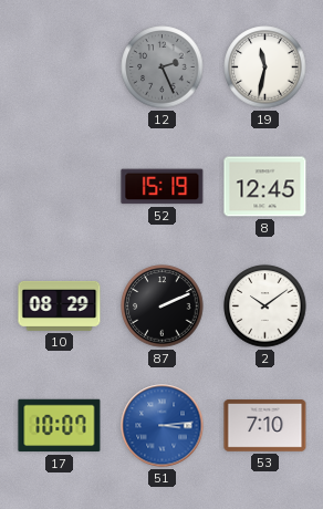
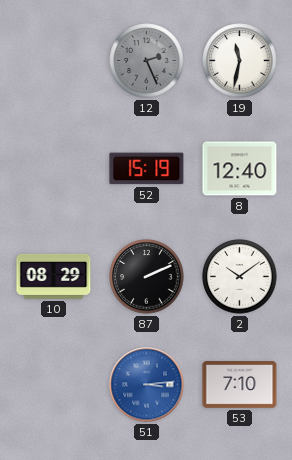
8: 12:45 -> 12:40
17: 10:07 -> none
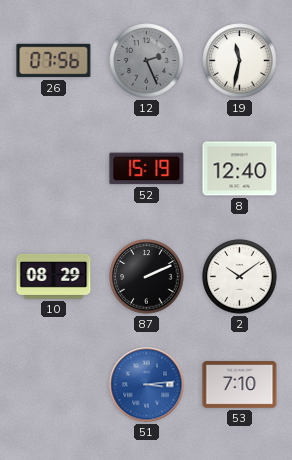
26: none -> 07:56
